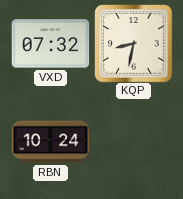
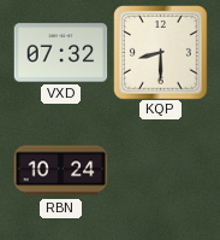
KQP: 8:32 -> 8:30
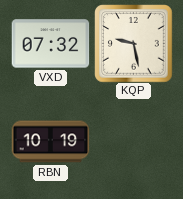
KQP: 8:30 -> 9:28
RBN: 10:24 -> 10:19
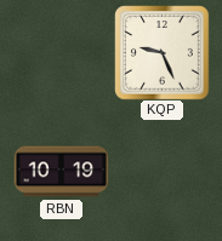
VXD: 07:32 -> none
KQP: 9:28 -> 9:26
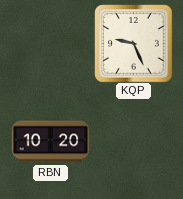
RBN: 10:19 -> 10:20
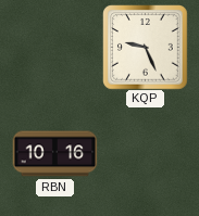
RBN: 10:20 -> 10:16
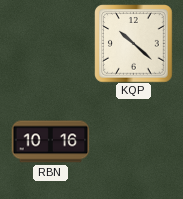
KQP: 9:26 -> 10:22
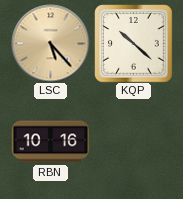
LSC: none -> 5:23
